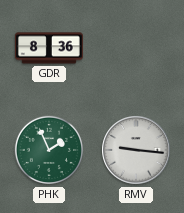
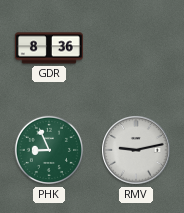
PHK: 1:56 -> 8:56
RMV: 9:16 -> 9:13
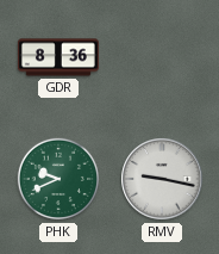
PHK: 8:56 -> 9:41
RMV: 9:13 -> 9:17
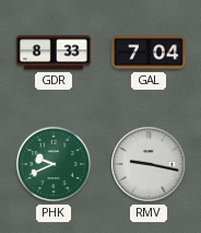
GDR: 8:36 -> 8:33
GAL: none -> 7:04
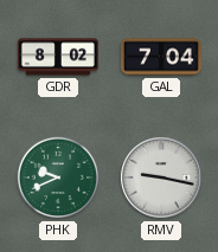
GDR: 8:33 -> 8:02
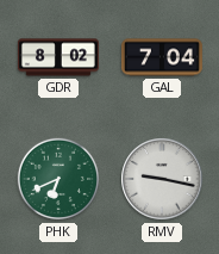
PHK: 9:41 -> 6:41
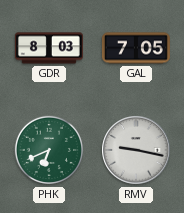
GDR: 8:02 -> 8:03
GAL: 7:04 -> 7:05
